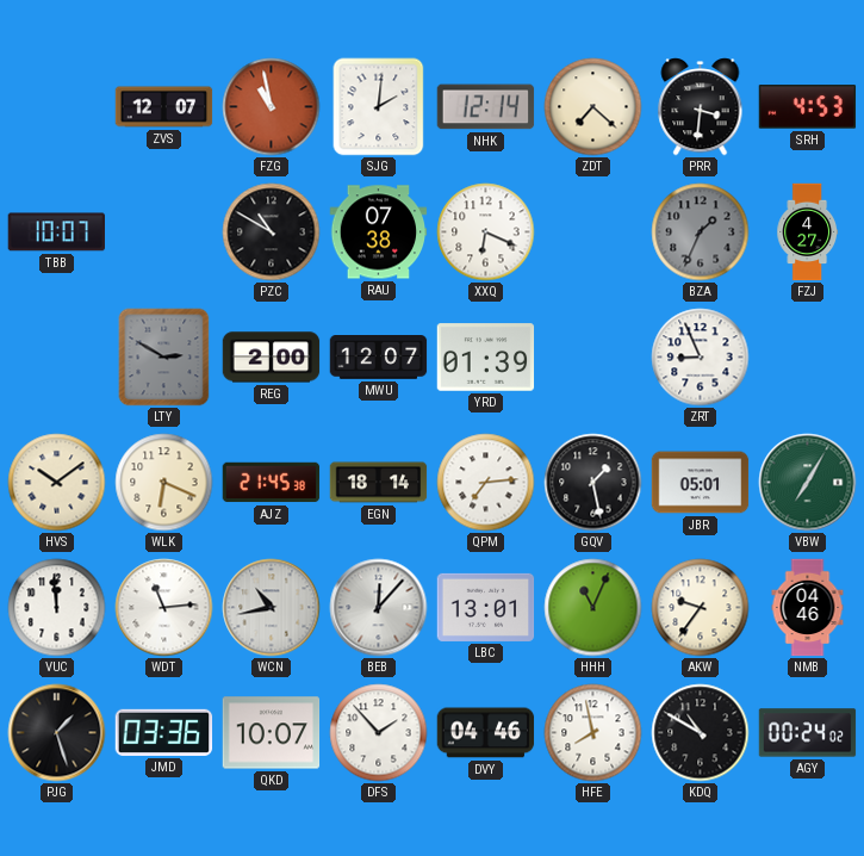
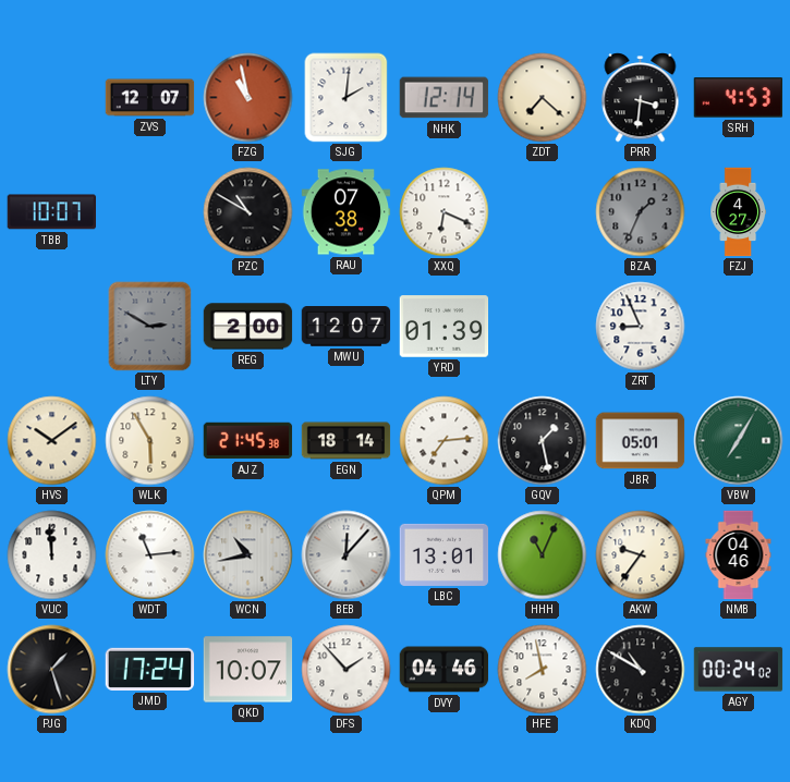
WLK: 6:19 -> 5:55
JMD: 03:36 -> 17:24
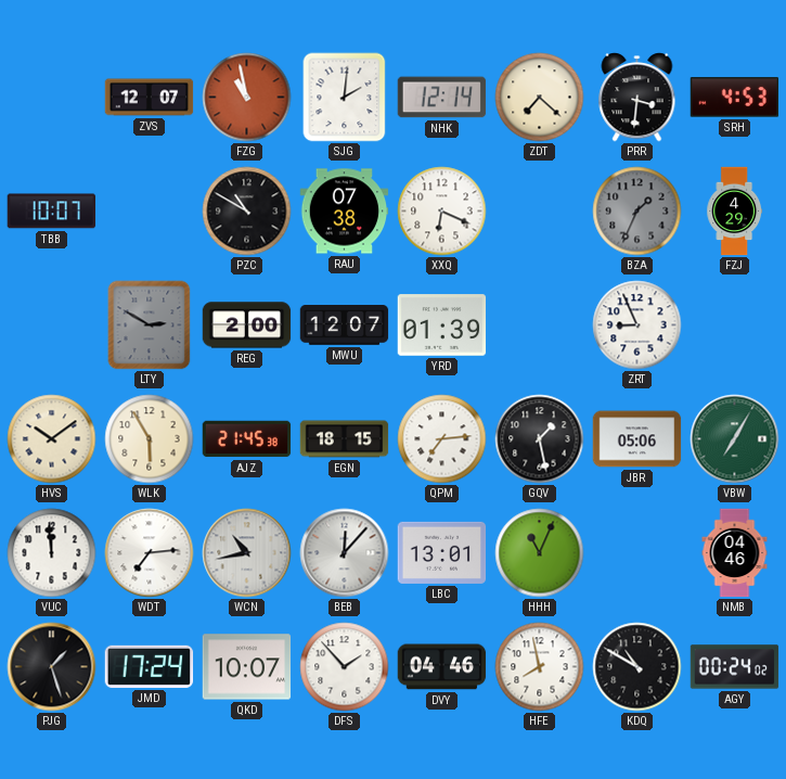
FZJ: 4:27 -> 4:29
EGN: 18:14 -> 18:15
JBR: 05:01 -> 05:06
WDT: 11:14 -> 7:14
AKW: 9:36 -> none
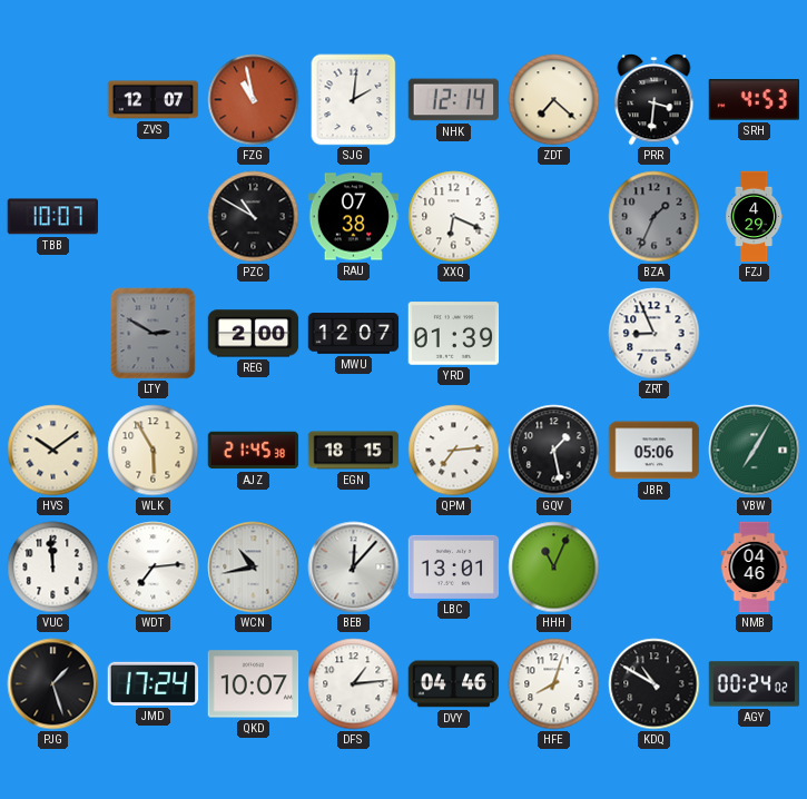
DFS: 1:53 -> 1:14
HFE: 7:58 -> 8:03
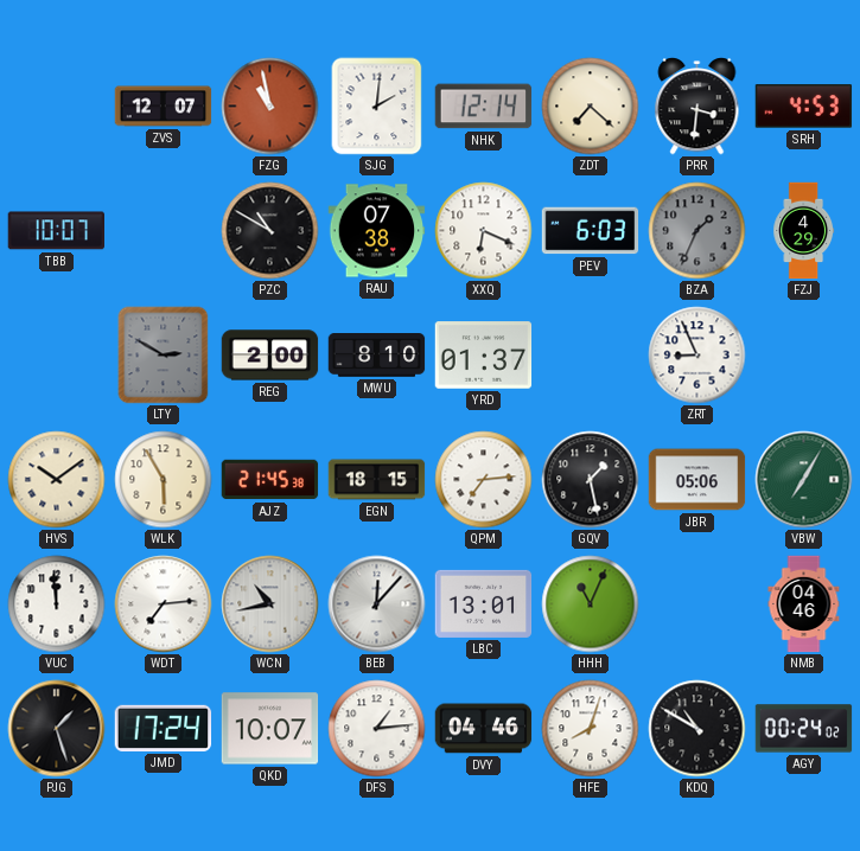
PEV: none -> 6:03
MWU: 12:07 -> 8:10
YRD: 01:39 -> 01:37
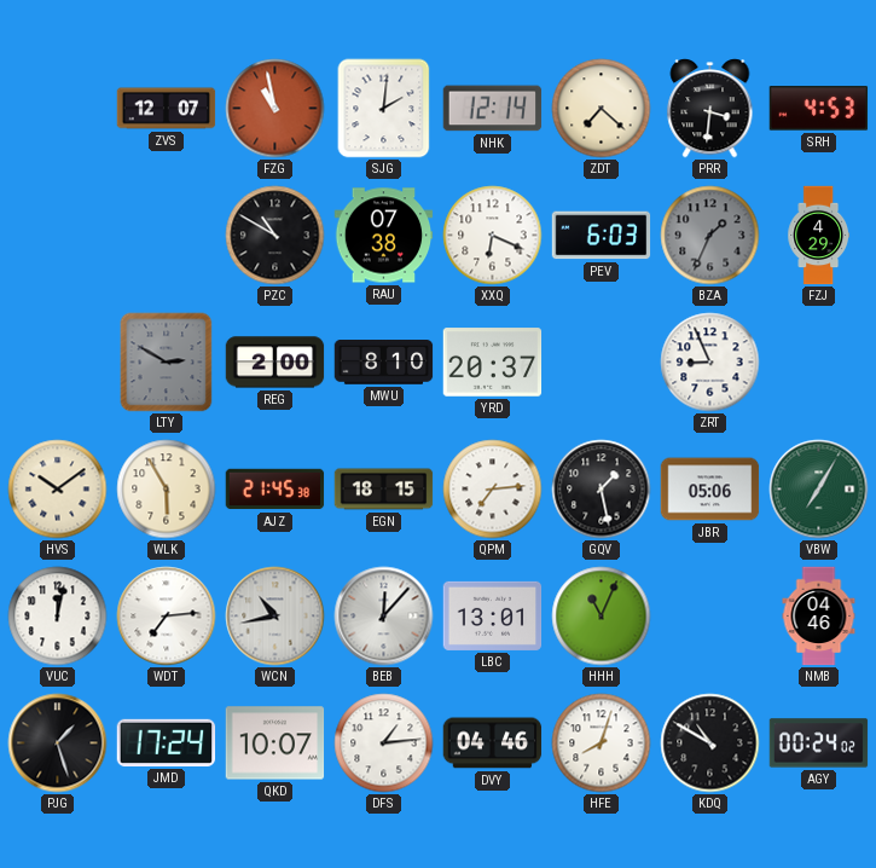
TBB: 10:07 -> none
YRD: 01:37 -> 20:37
VUC: 11:59 -> 12:02
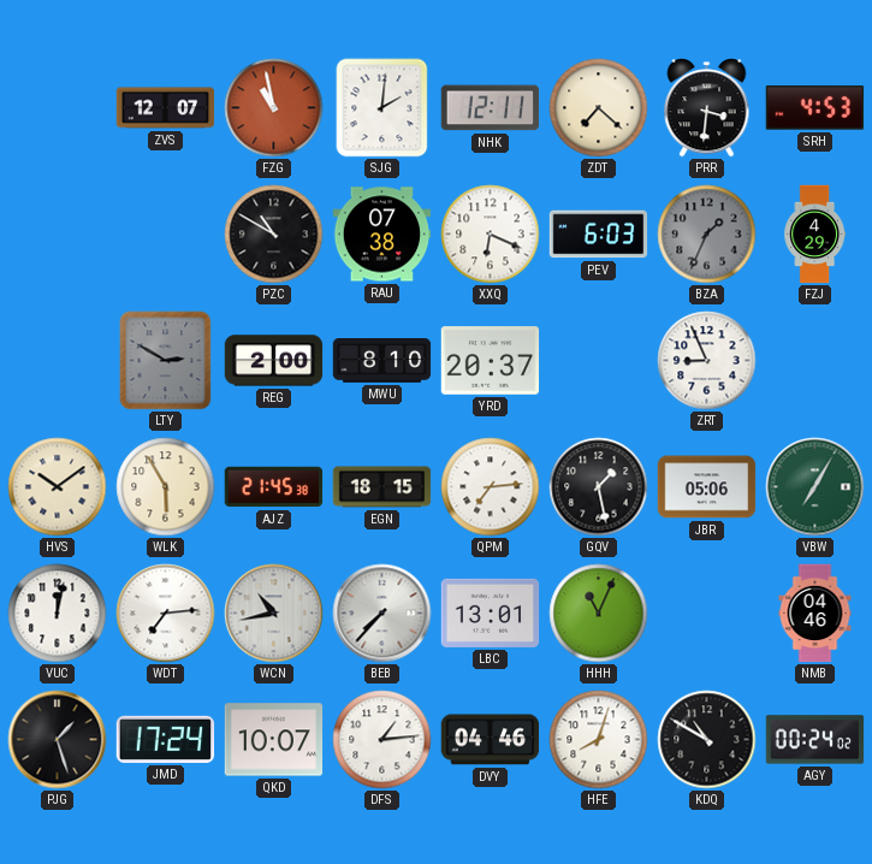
NHK: 12:14 -> 12:11
BEB: 12:07 -> 7:37
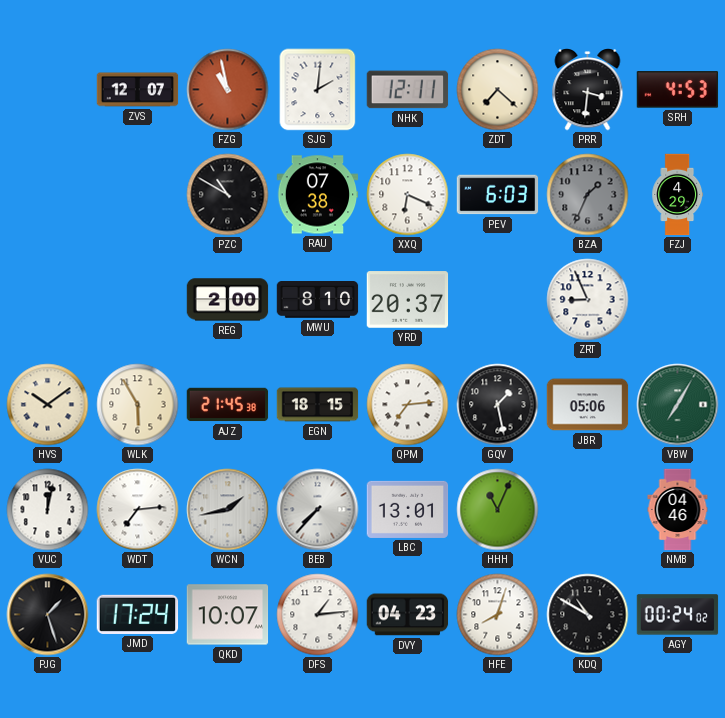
LTY: 2:50 -> none
WCN: 10:43 -> 1:43
DVY: 04:46 -> 04:23
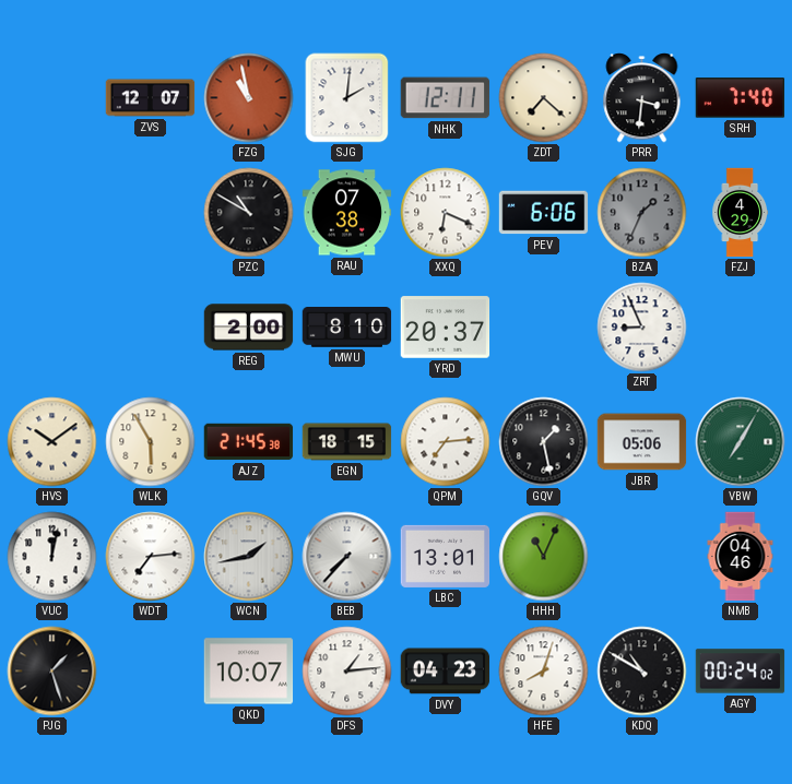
SRH: 4:53 -> 7:40
PEV: 6:03 -> 6:06
JMD: 17:24 -> none
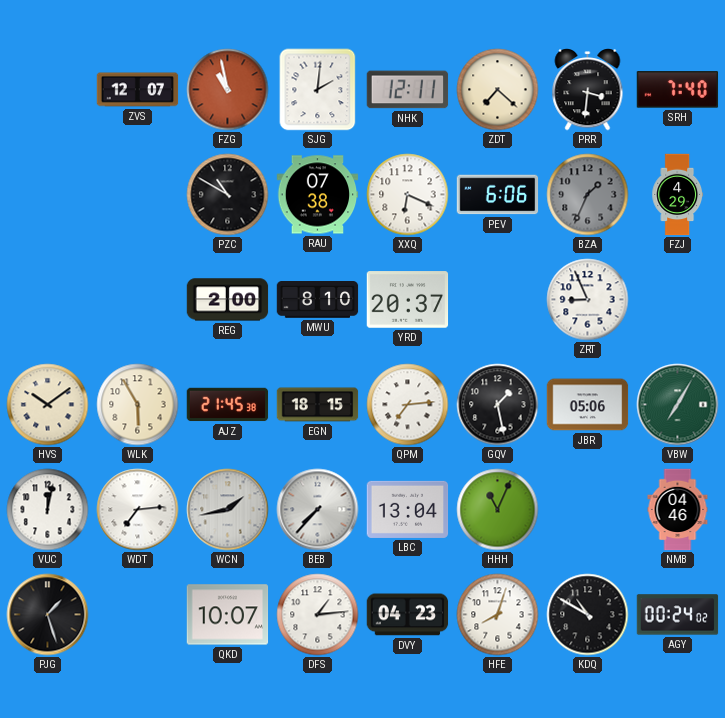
LBC: 13:01 -> 13:04
